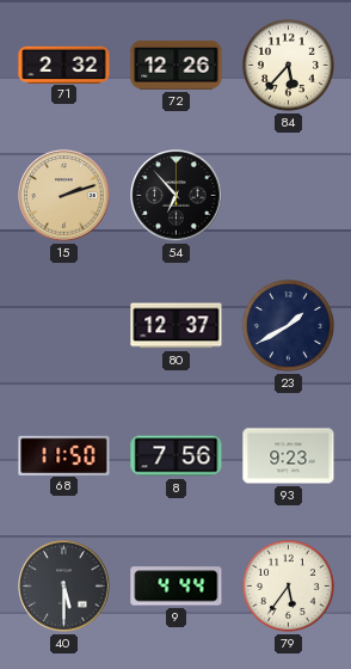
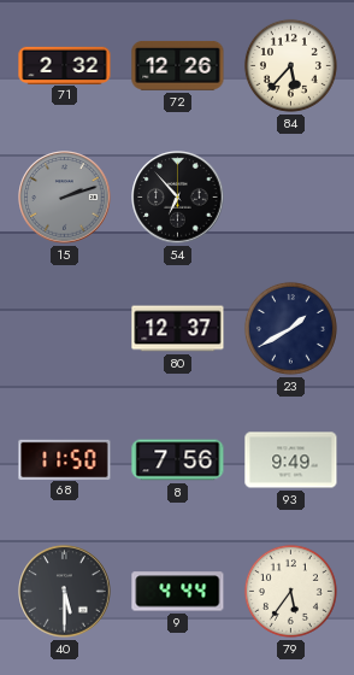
15 dial: champagne -> grey
93: 9:23 -> 9:49
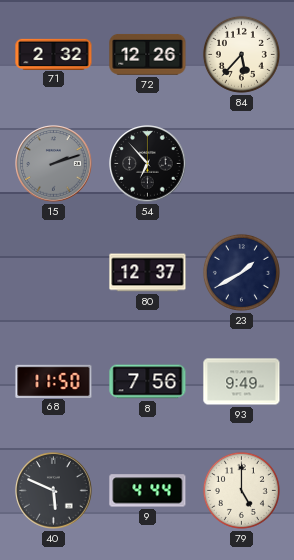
40: 5:30 -> 5:49
79: 5:36 -> 5:00
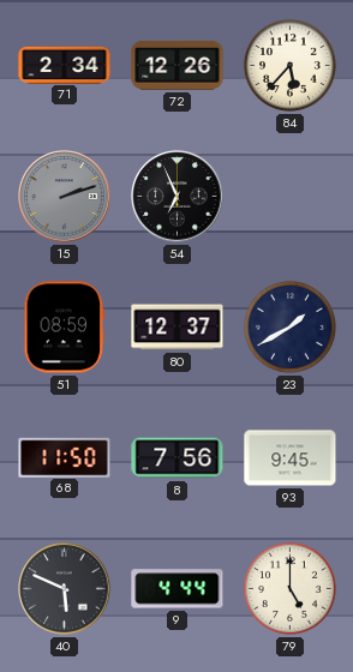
71: 2:32 -> 2:34
54: 6:53 -> 6:56
51: none -> 08:59
93: 9:49 -> 9:45
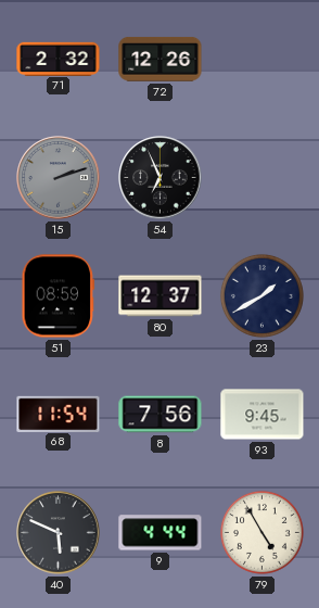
71: 2:34 -> 2:32
84: 5:37 -> none
68: 11:50 -> 11:54
79: 5:00 -> 4:55
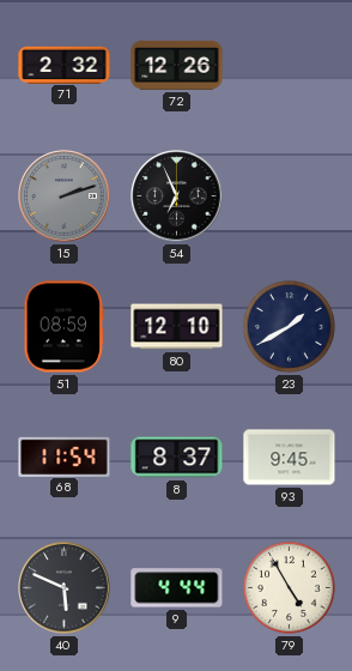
80: 12:37 -> 12:10
8: 7:56 -> 8:37
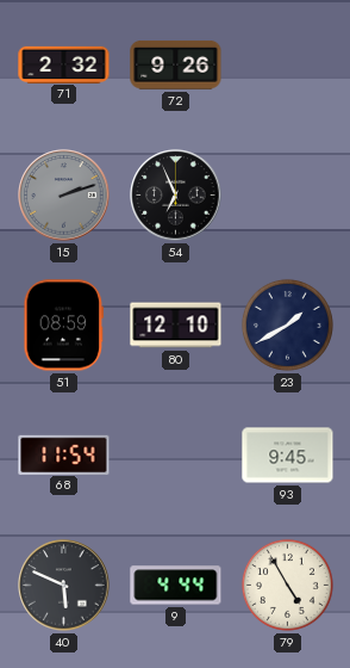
72: 12:26 -> 9:26
8: 8:37 -> none
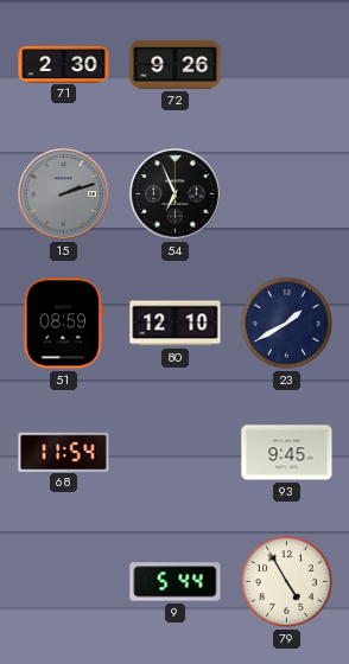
71: 2:32 -> 2:30
40: 5:49 -> none
9: 4:44 -> 5:44
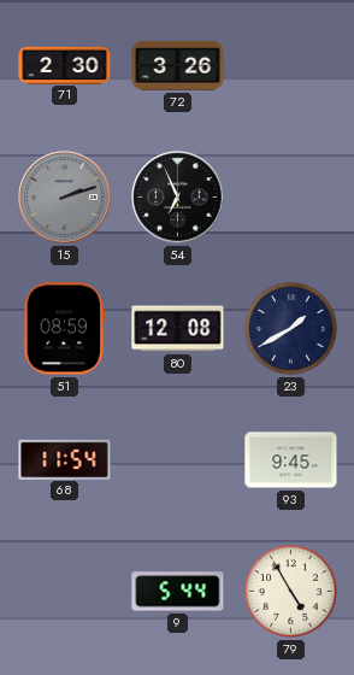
72: 9:26 -> 3:26
80: 12:10 -> 12:08
